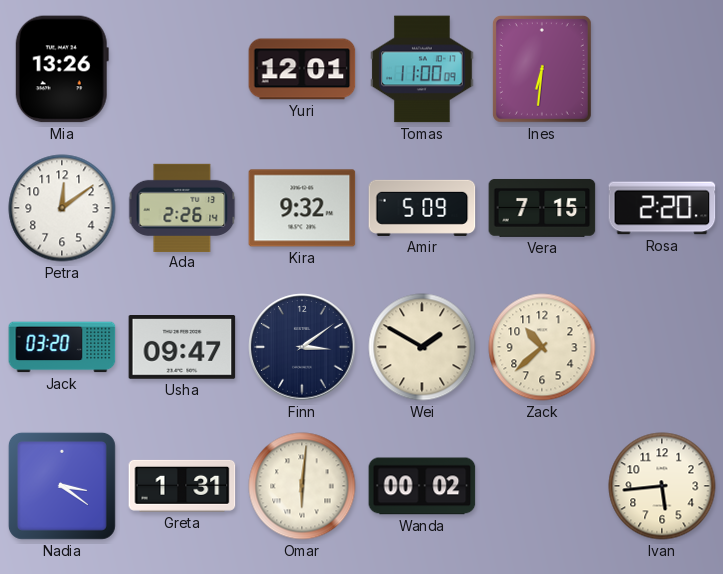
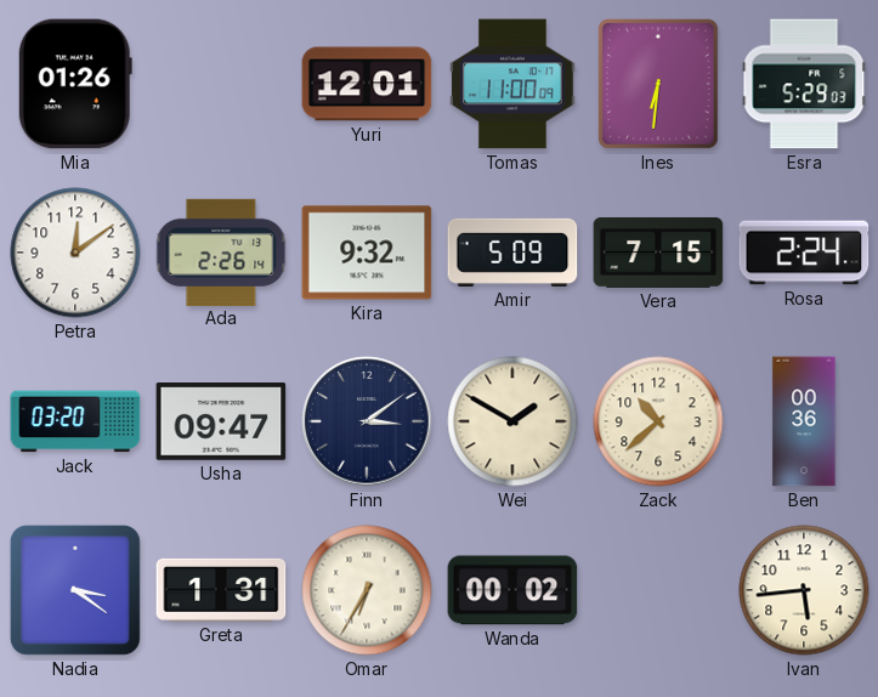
Mia: 13:26 -> 01:26
Esra: none -> 5:29
Rosa: 2:20 -> 2:24
Ben: none -> 00:36
Omar: 6:01 -> 6:35
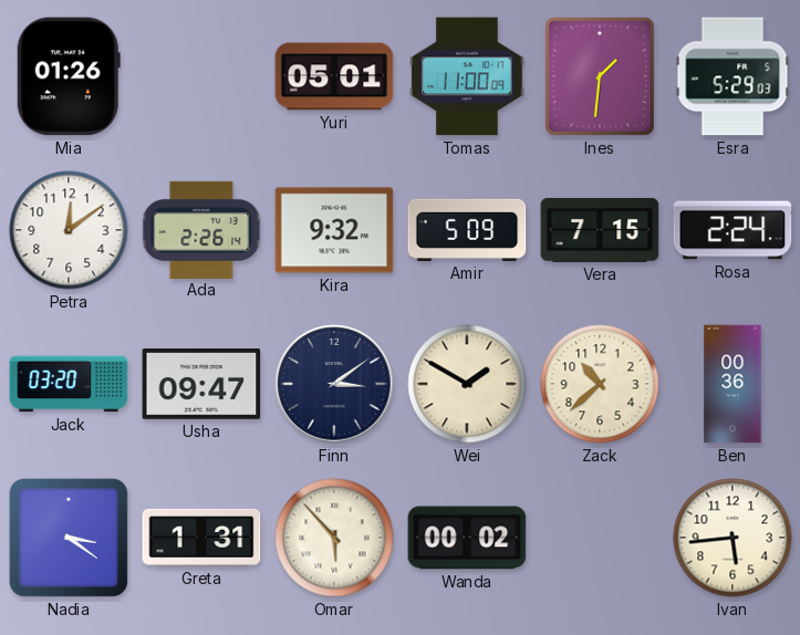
Yuri: 12:01 -> 05:01
Ines: 6:31 -> 1:31
Omar: 6:35 -> 5:53
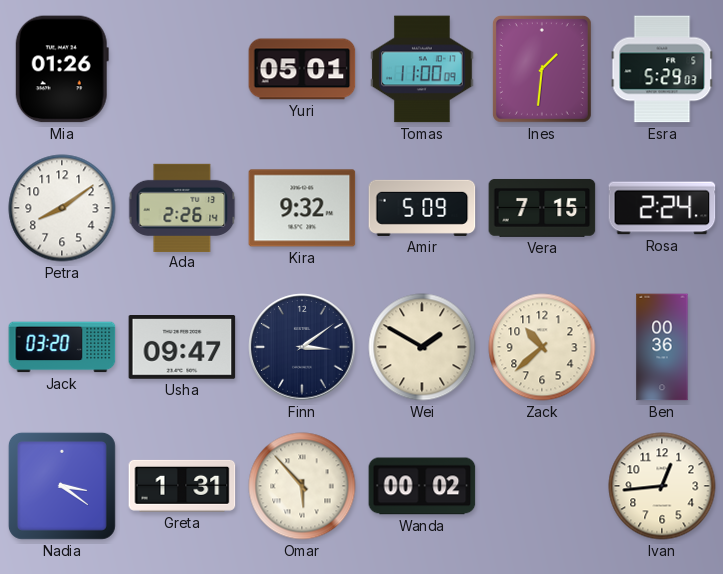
Petra: 12:09 -> 8:09
Ivan: 5:44 -> 12:44
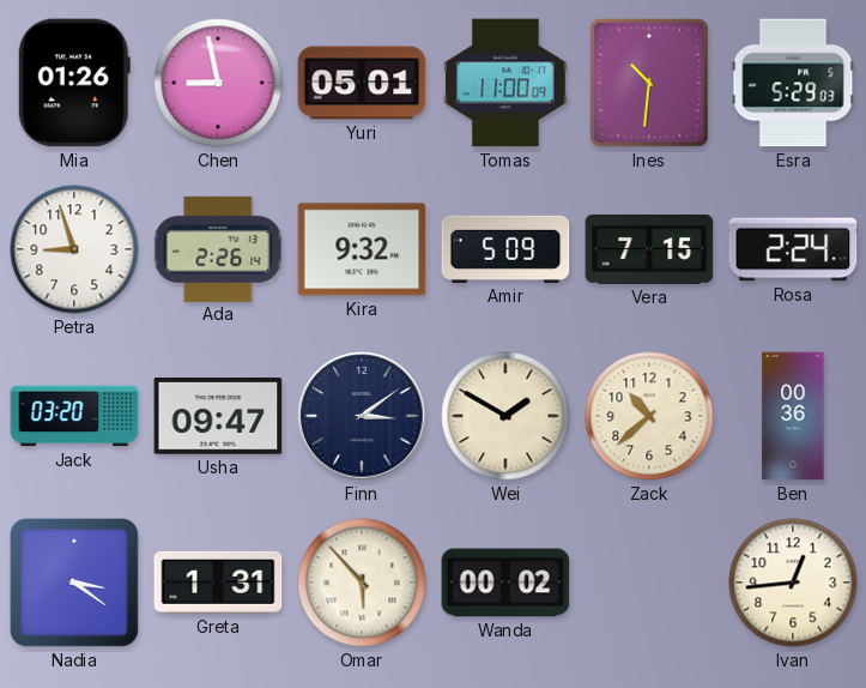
Chen: none -> 8:58
Ines: 1:31 -> 10:31
Petra: 8:09 -> 8:57
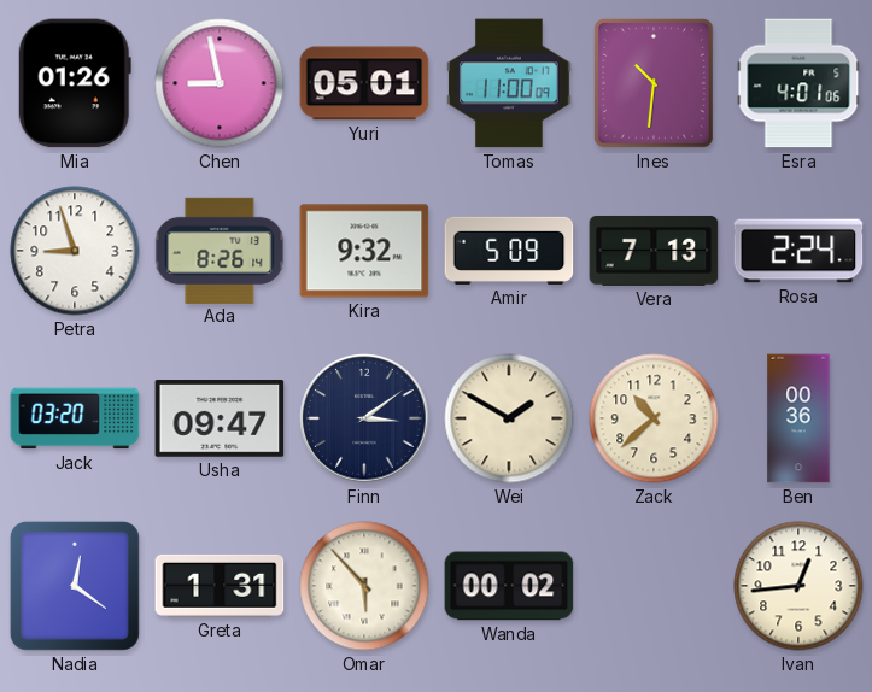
Esra: 5:29 -> 4:01
Ada: 2:26 -> 8:26
Vera: 7:15 -> 7:13
Nadia: 3:21 -> 12:21
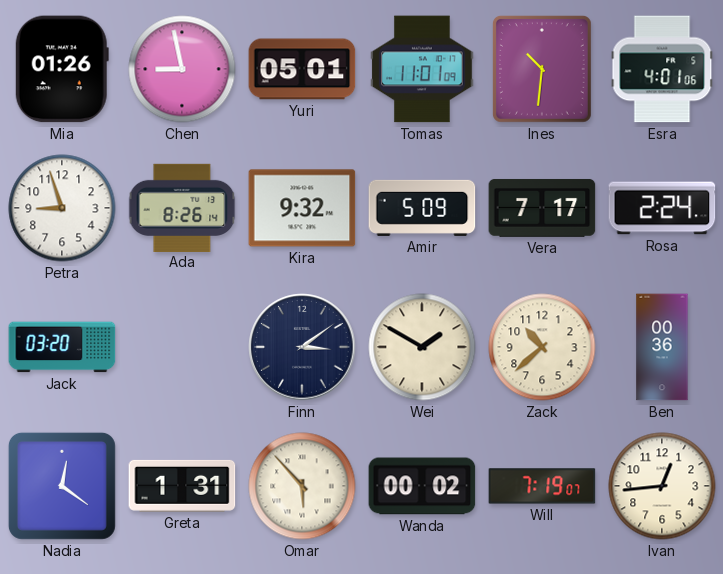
Tomas: 11:00 -> 11:01
Vera: 7:13 -> 7:17
Usha: 09:47 -> none
Will: none -> 7:19
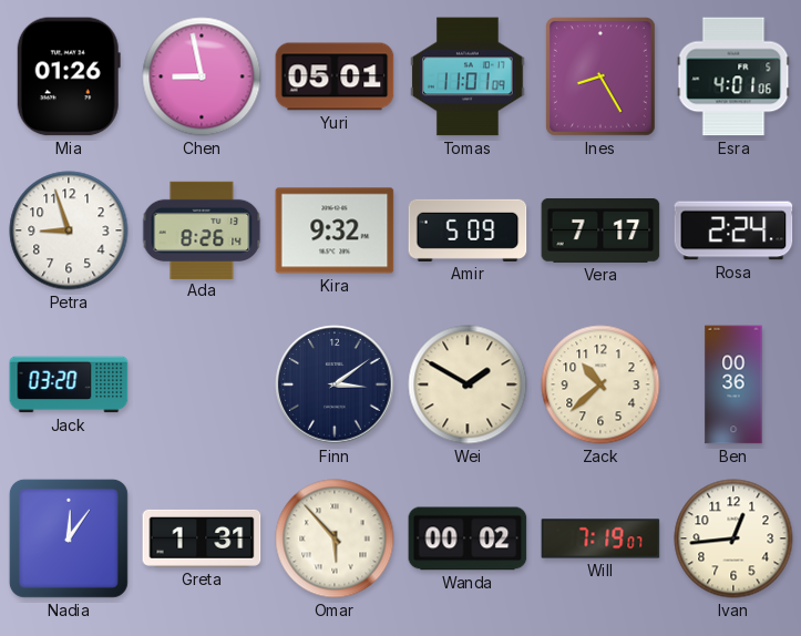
Ines: 10:31 -> 8:25
Nadia: 12:21 -> 12:06
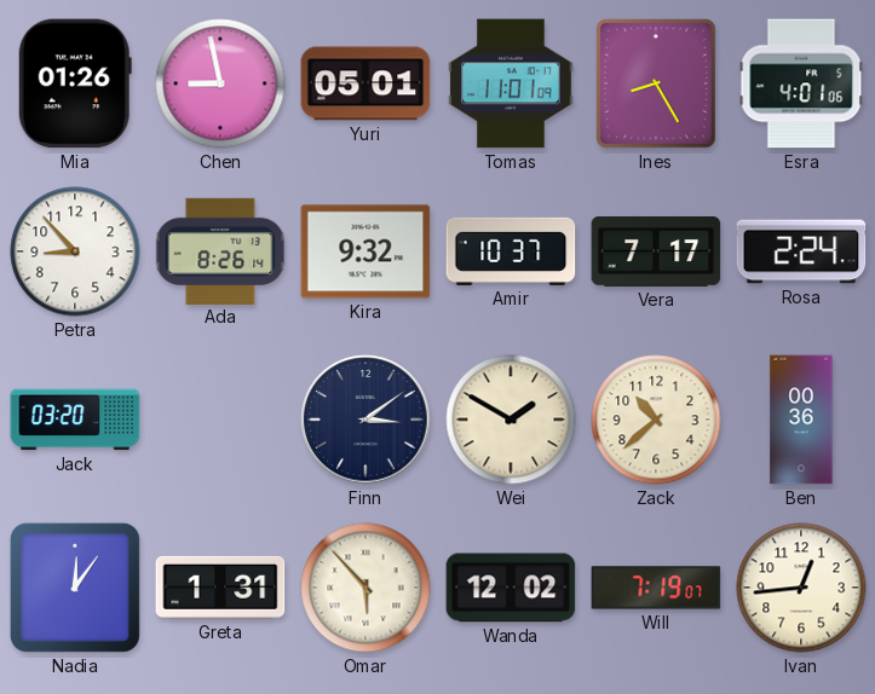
Petra: 8:57 -> 8:53
Amir: 5:09 -> 10:37
Wanda: 00:02 -> 12:02
